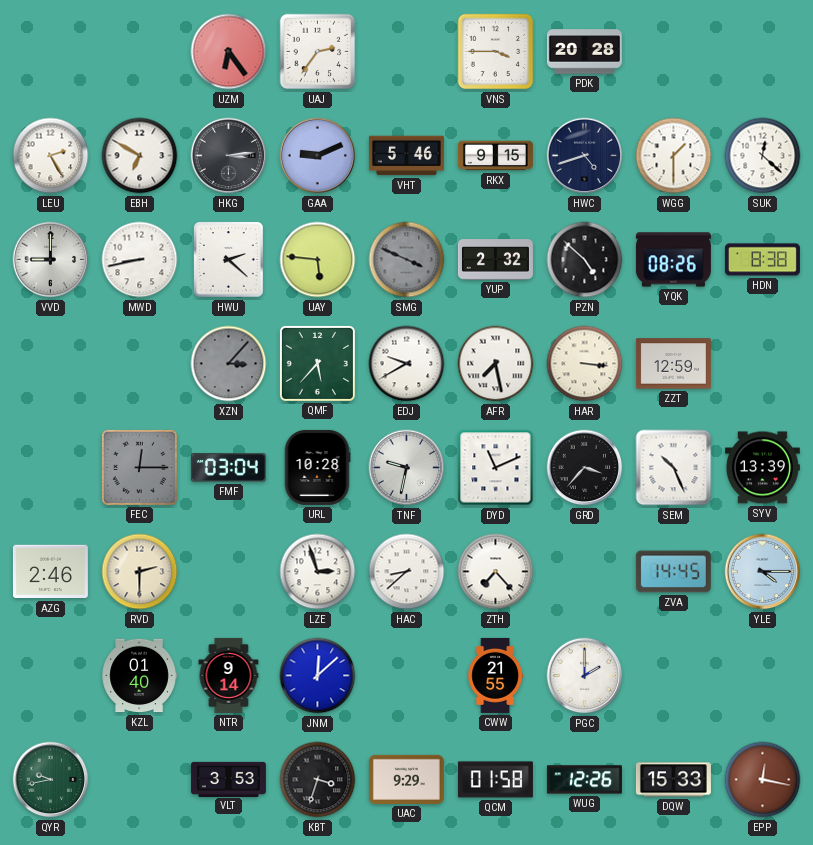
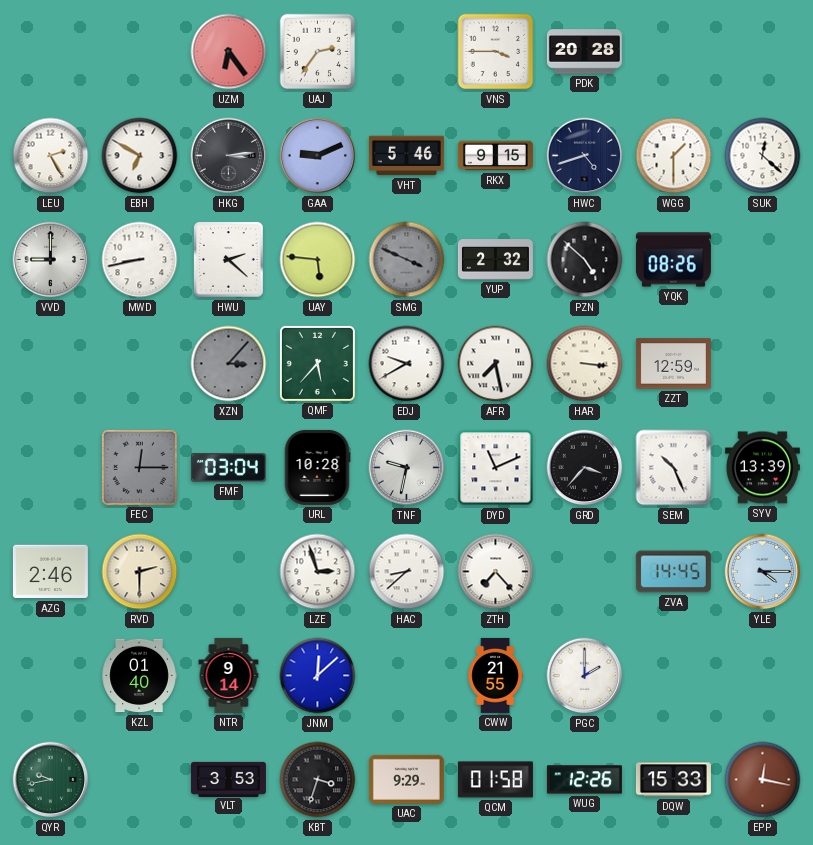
HDN: 8:38 -> none
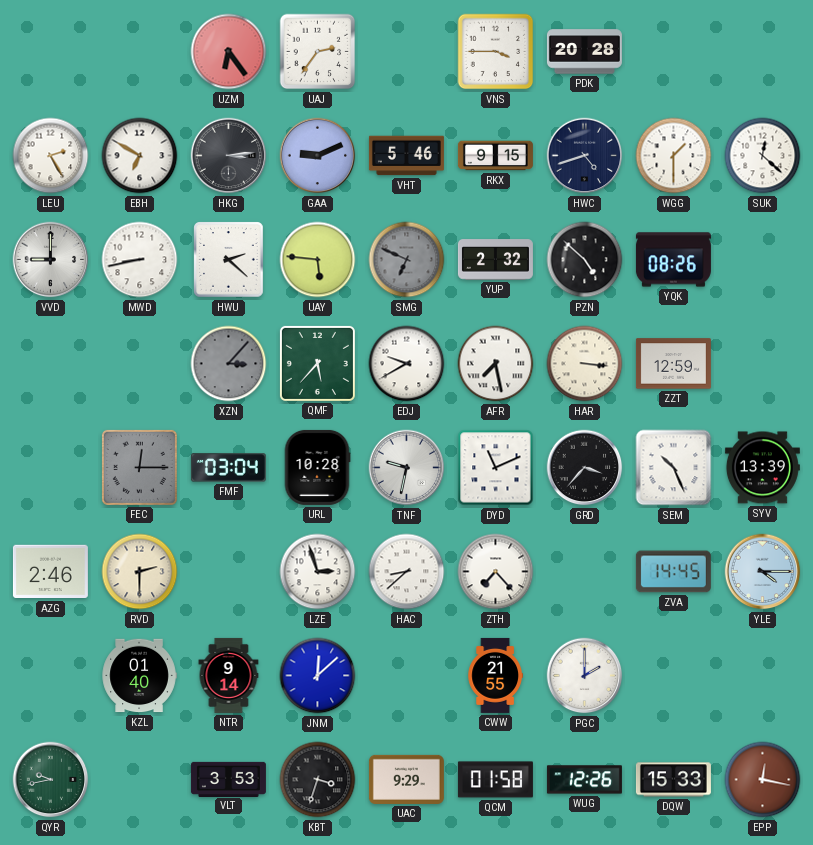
SMG: 3:49 -> 6:49
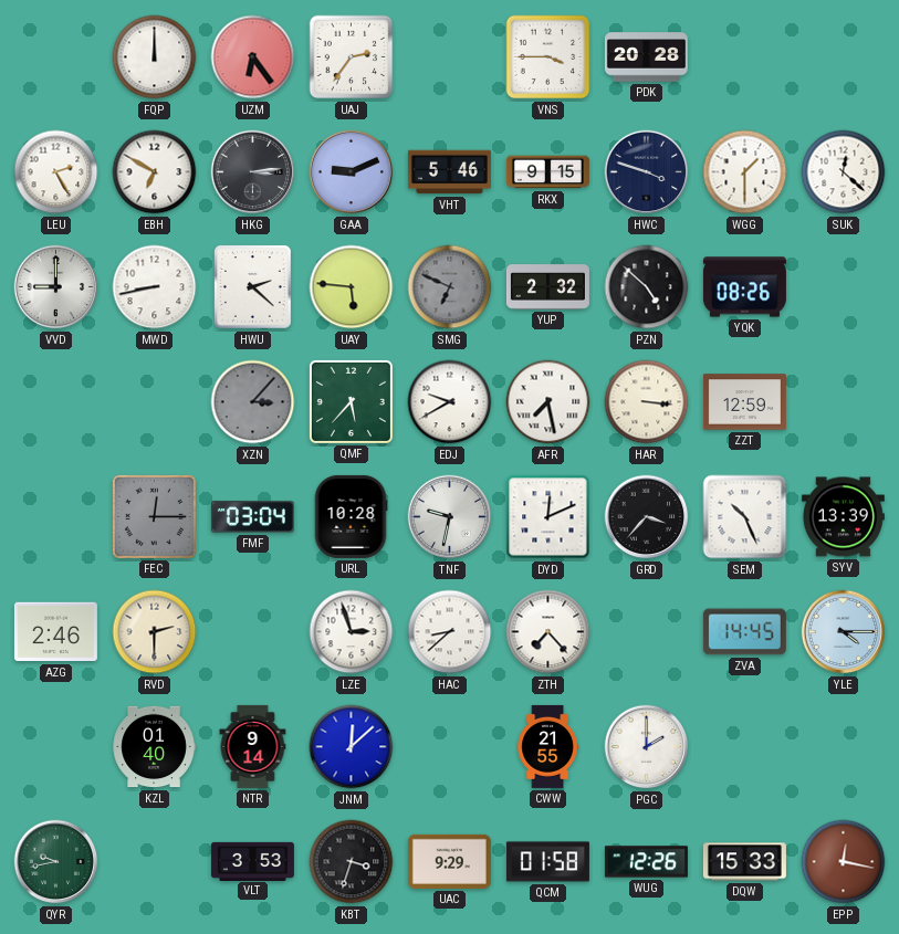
FQP: none -> 12:00
HWC: 4:42 -> 3:48
DYD: 11:11 -> 12:11
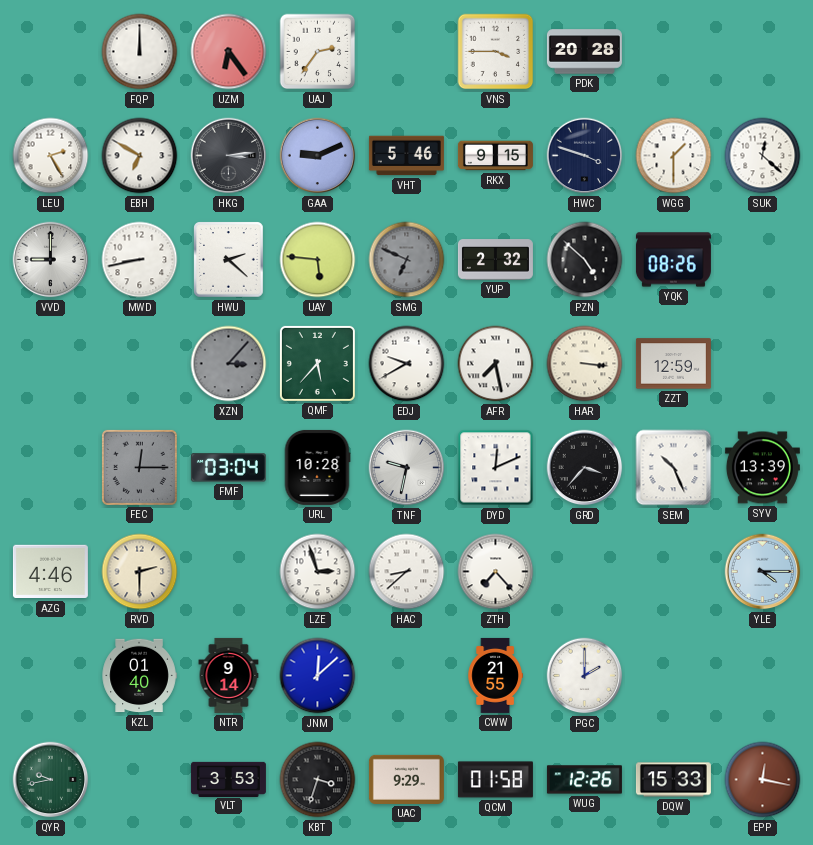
AZG: 2:46 -> 4:46
ZVA: 14:45 -> none
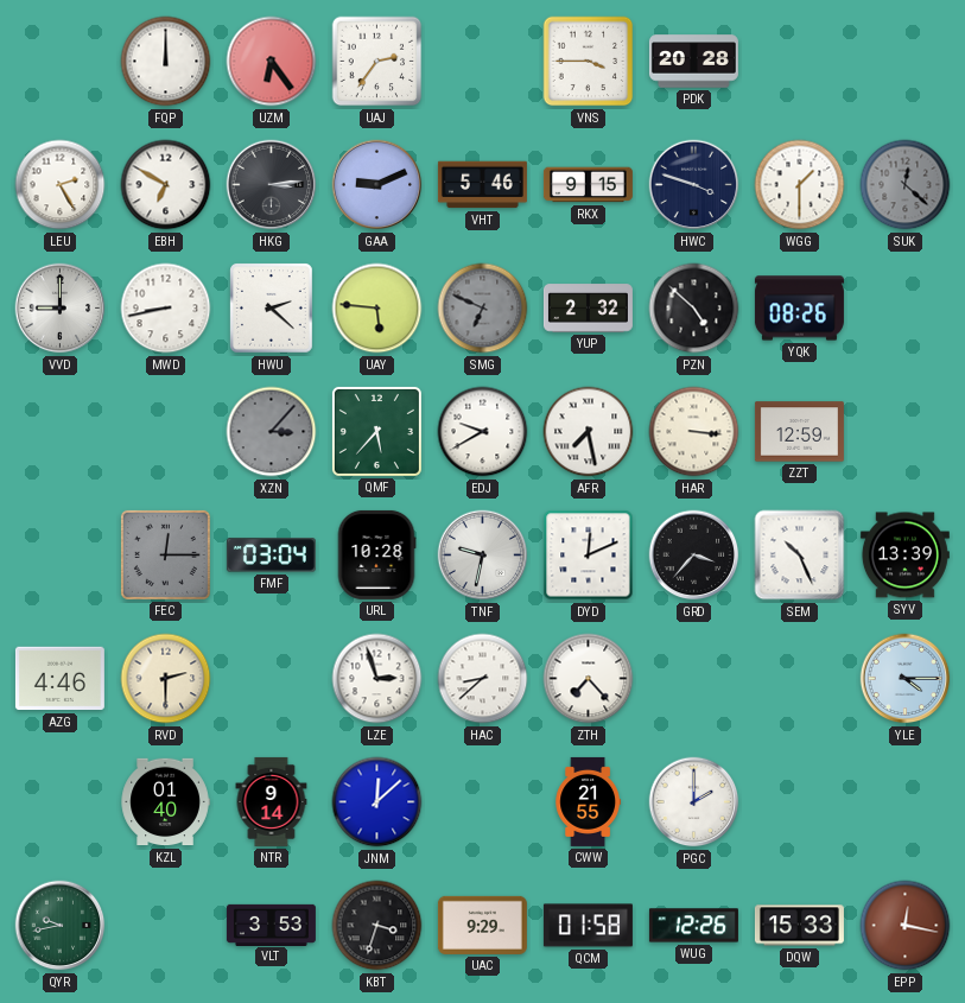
SUK dial: white -> grey
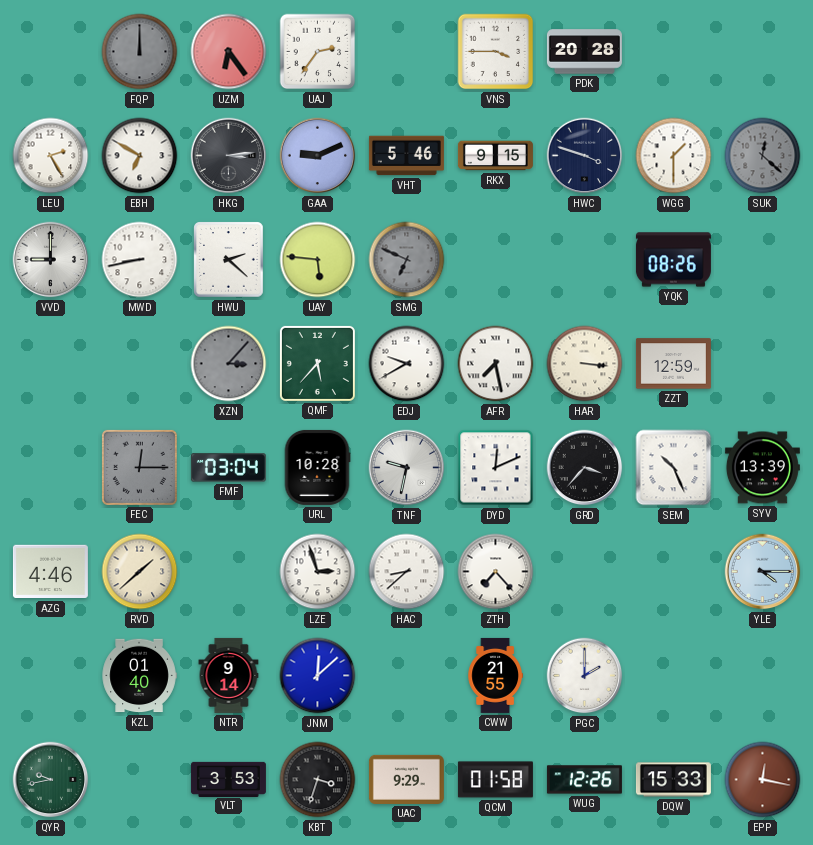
FQP dial: white -> grey
YUP: 2:32 -> none
PZN: 4:52 -> none
RVD: 2:30 -> 1:38
